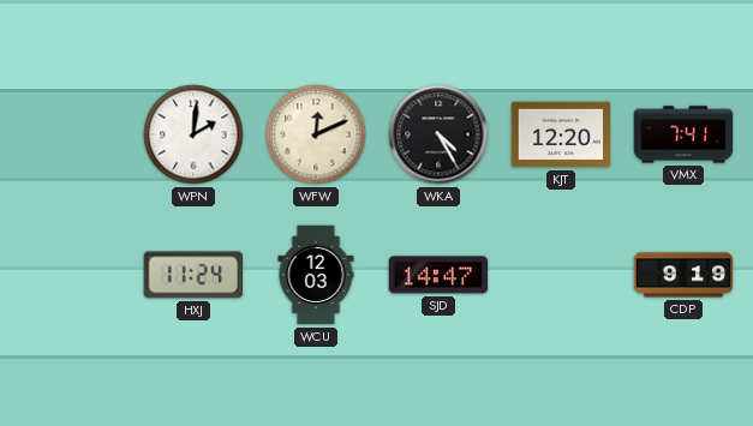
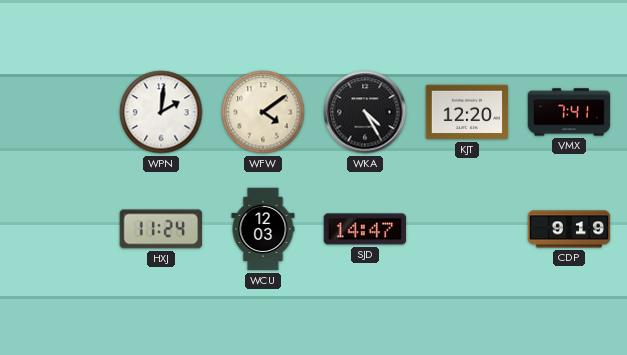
WFW: 12:11 -> 4:09
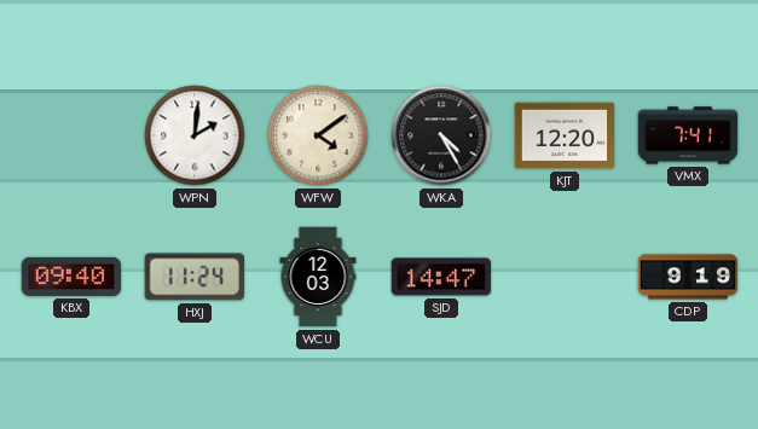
KBX: none -> 09:40
